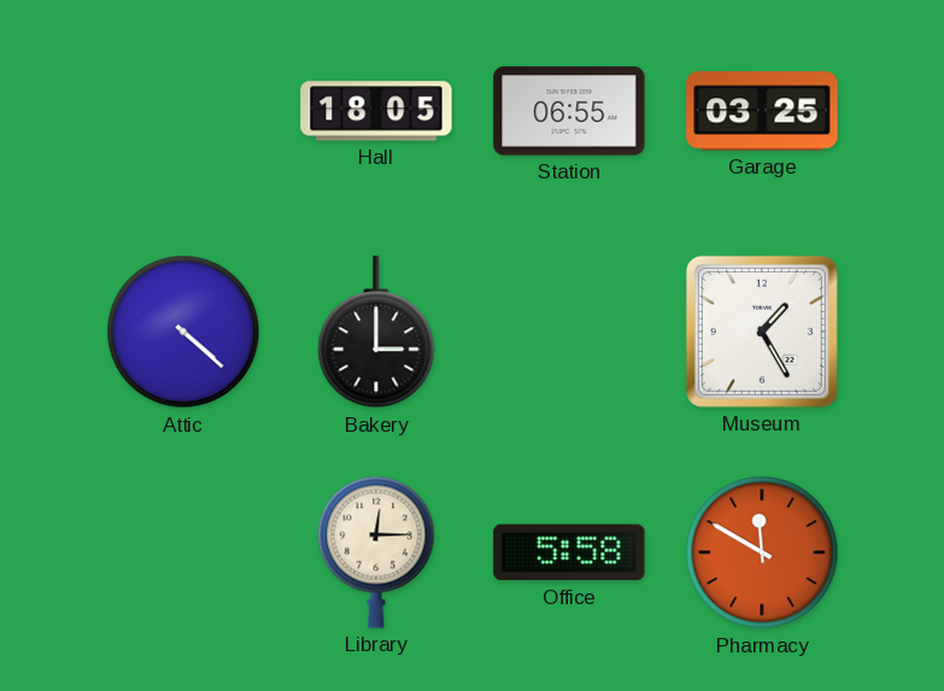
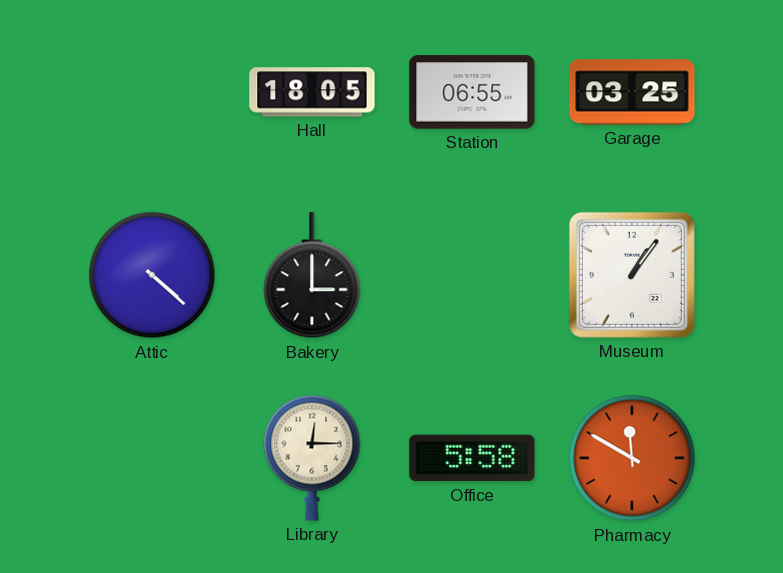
Museum: 1:25 -> 1:06
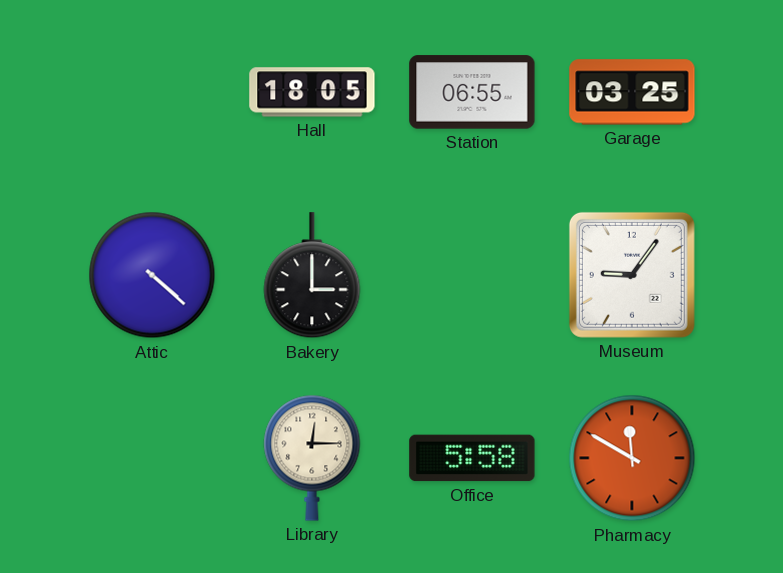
Museum: 1:06 -> 9:06
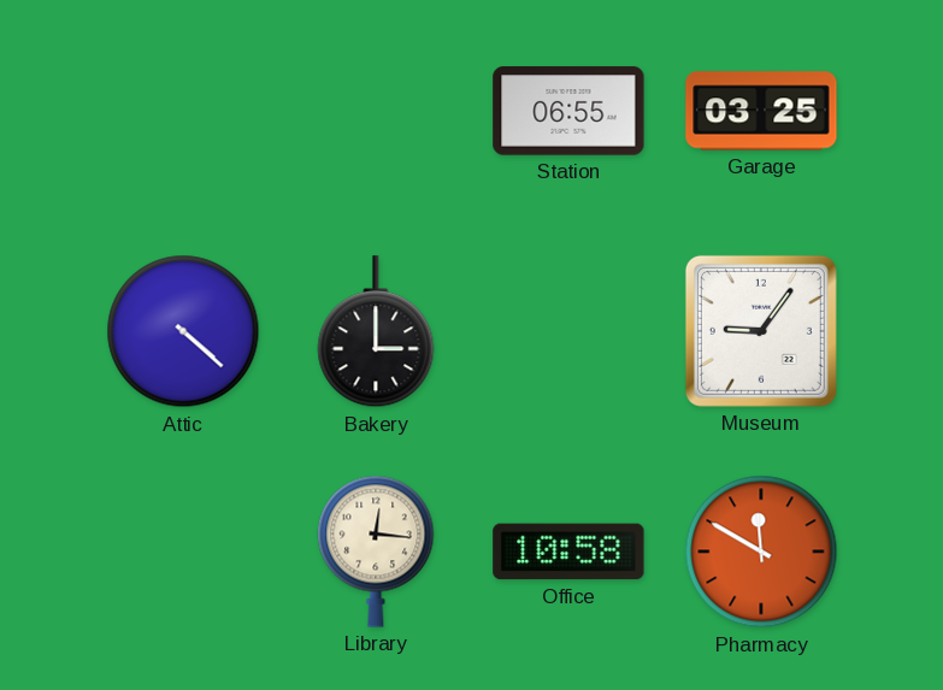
Hall: 18:05 -> none
Library: 12:15 -> 12:16
Office: 5:58 -> 10:58
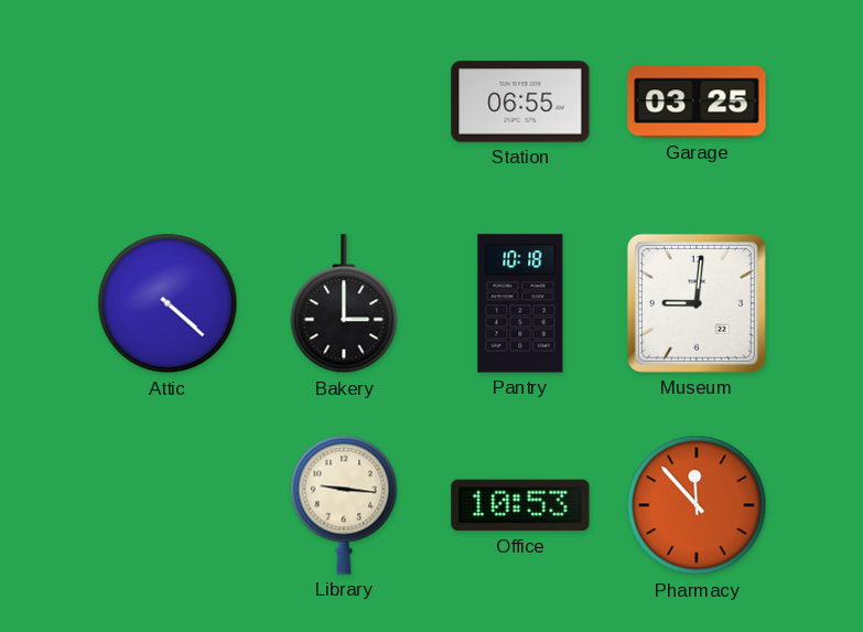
Pantry: none -> 10:18
Museum: 9:06 -> 9:01
Library: 12:16 -> 9:16
Office: 10:58 -> 10:53
Pharmacy: 11:50 -> 11:53
